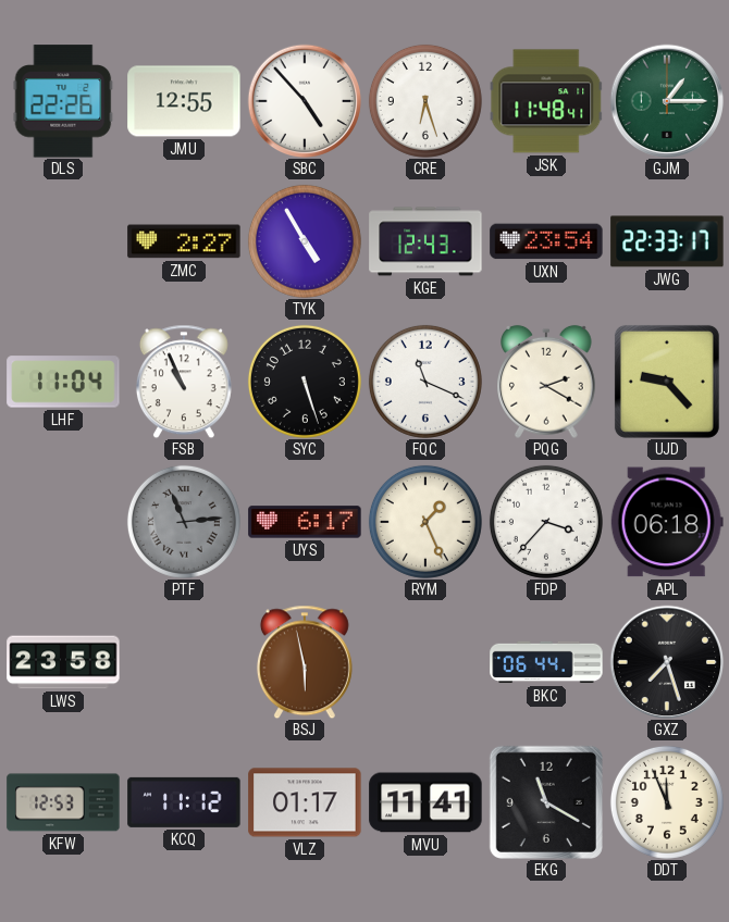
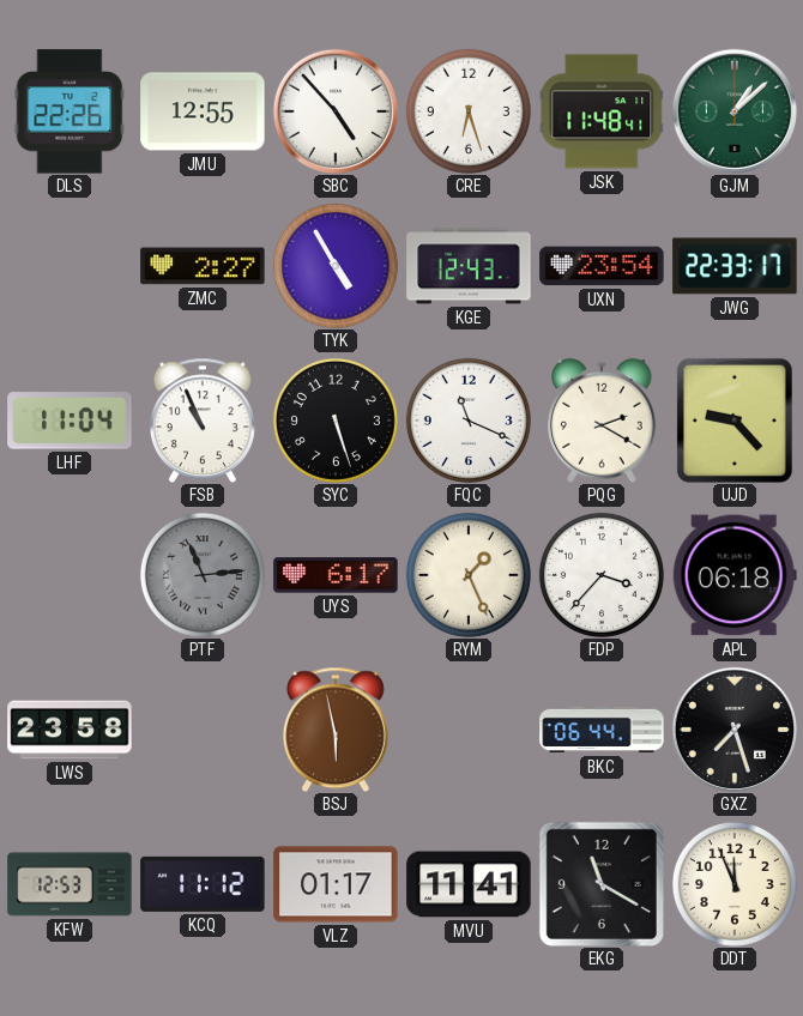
GJM: 1:15 -> 1:08
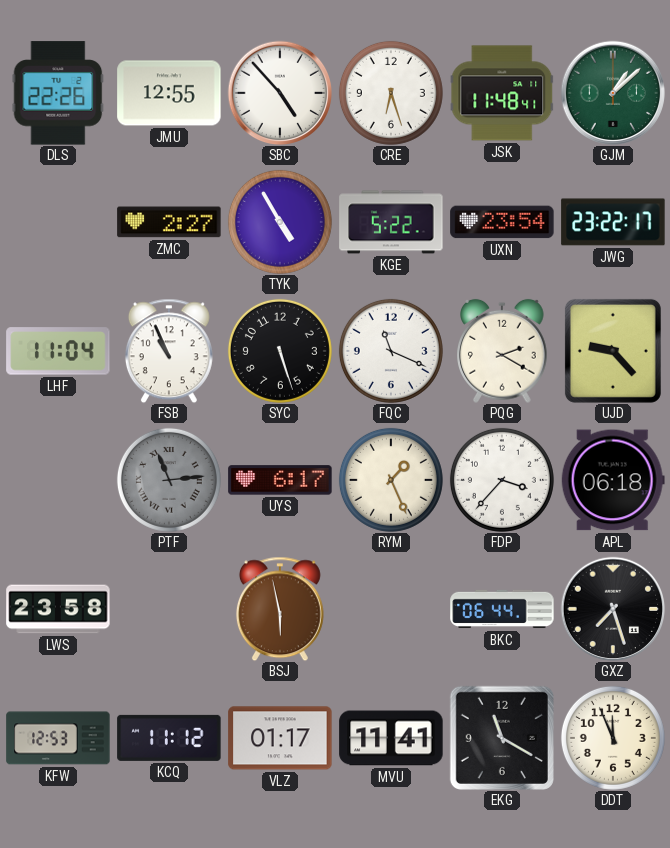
KGE: 12:43 -> 5:22
JWG: 22:33 -> 23:22
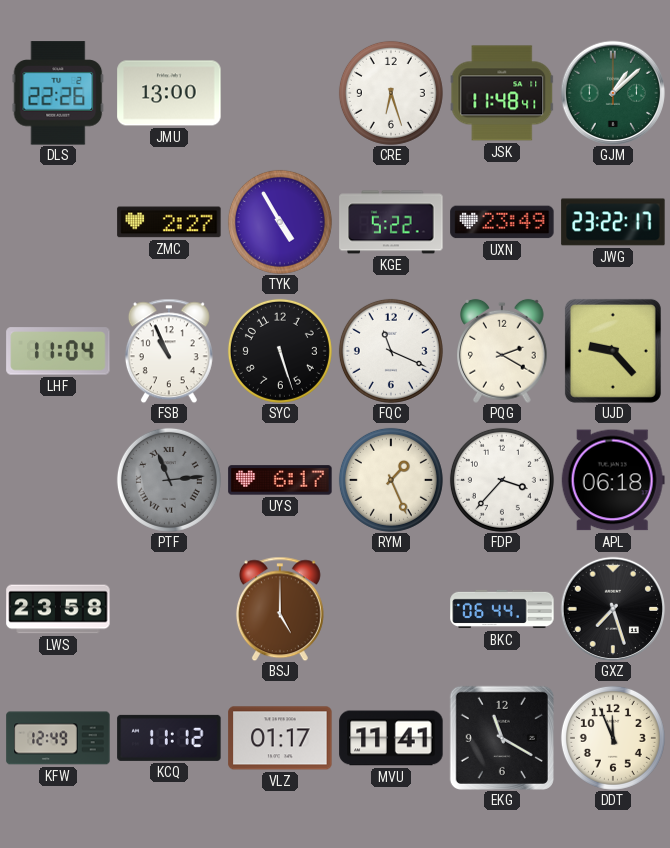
JMU: 12:55 -> 13:00
SBC: 4:53 -> none
UXN: 23:54 -> 23:49
BSJ: 5:58 -> 5:00
KFW: 12:53 -> 12:49
